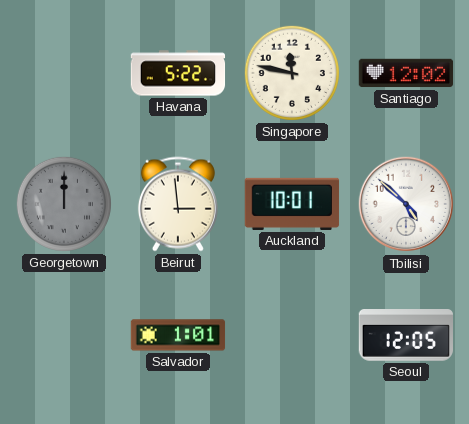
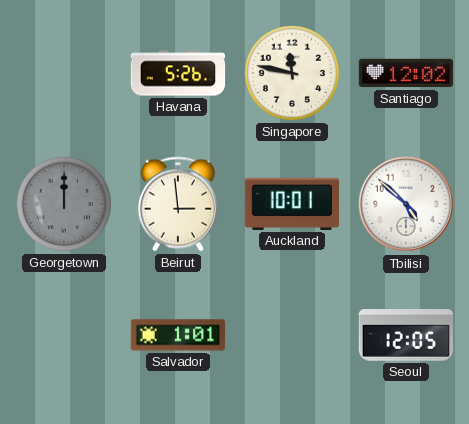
Havana: 5:22 -> 5:26
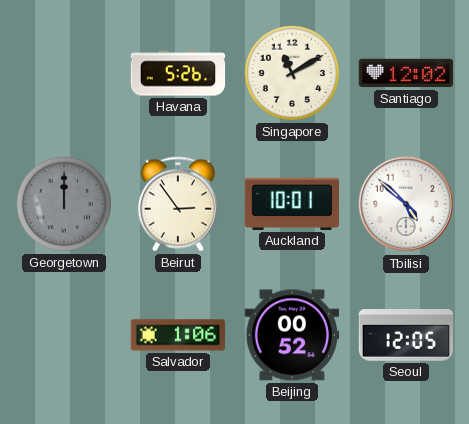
Singapore: 11:47 -> 11:10
Beirut: 2:59 -> 2:54
Salvador: 1:01 -> 1:06
Beijing: none -> 00:52
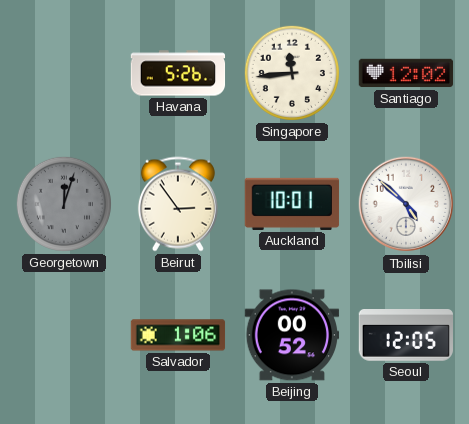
Singapore: 11:10 -> 11:44
Georgetown: 12:00 -> 12:03
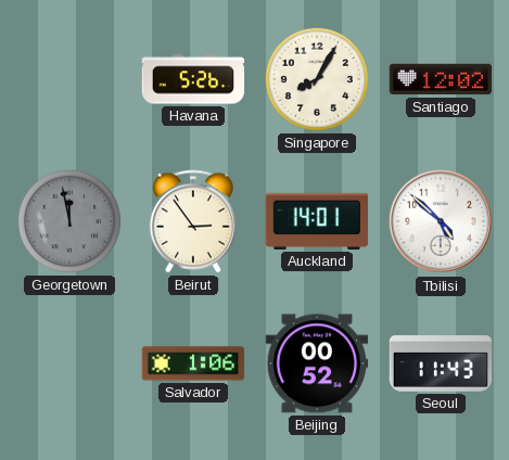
Singapore: 11:44 -> 8:05
Georgetown: 12:03 -> 11:58
Auckland: 10:01 -> 14:01
Seoul: 12:05 -> 11:43
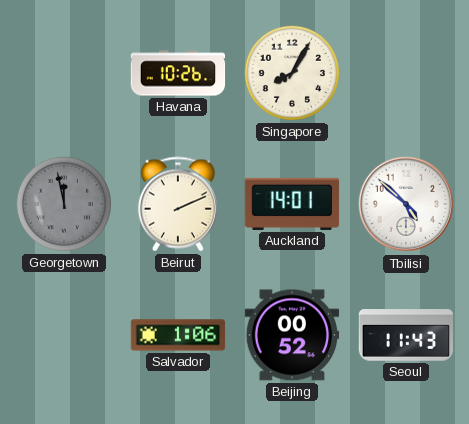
Havana: 5:26 -> 10:26
Santiago: 12:02 -> none
Beirut: 2:54 -> 2:11
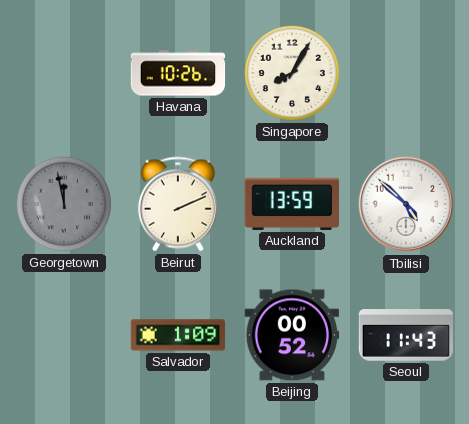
Auckland: 14:01 -> 13:59
Salvador: 1:06 -> 1:09
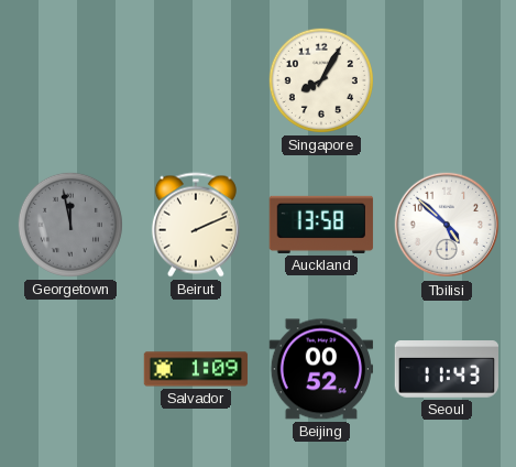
Havana: 10:26 -> none
Auckland: 13:59 -> 13:58
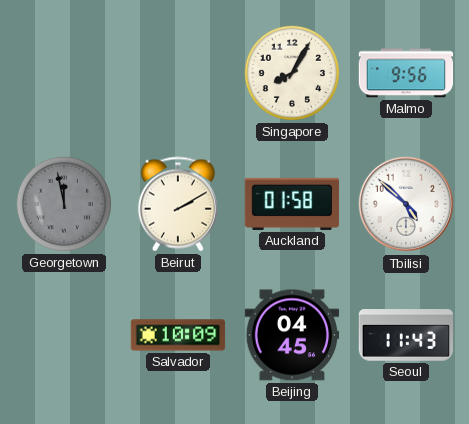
Malmo: none -> 9:56
Beirut: 2:11 -> 2:10
Auckland: 13:58 -> 01:58
Salvador: 1:09 -> 10:09
Beijing: 00:52 -> 04:45
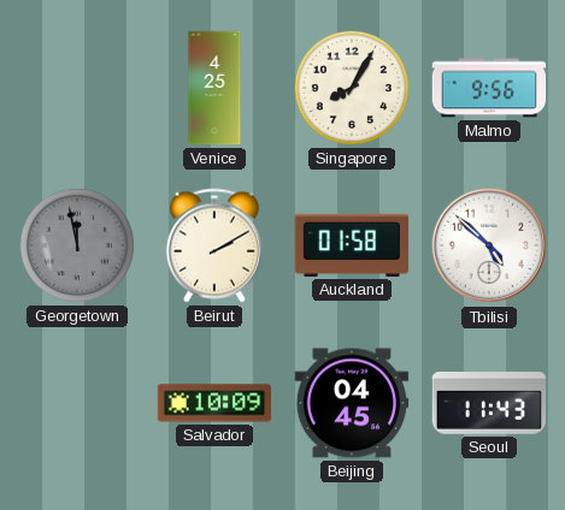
Venice: none -> 4:25
